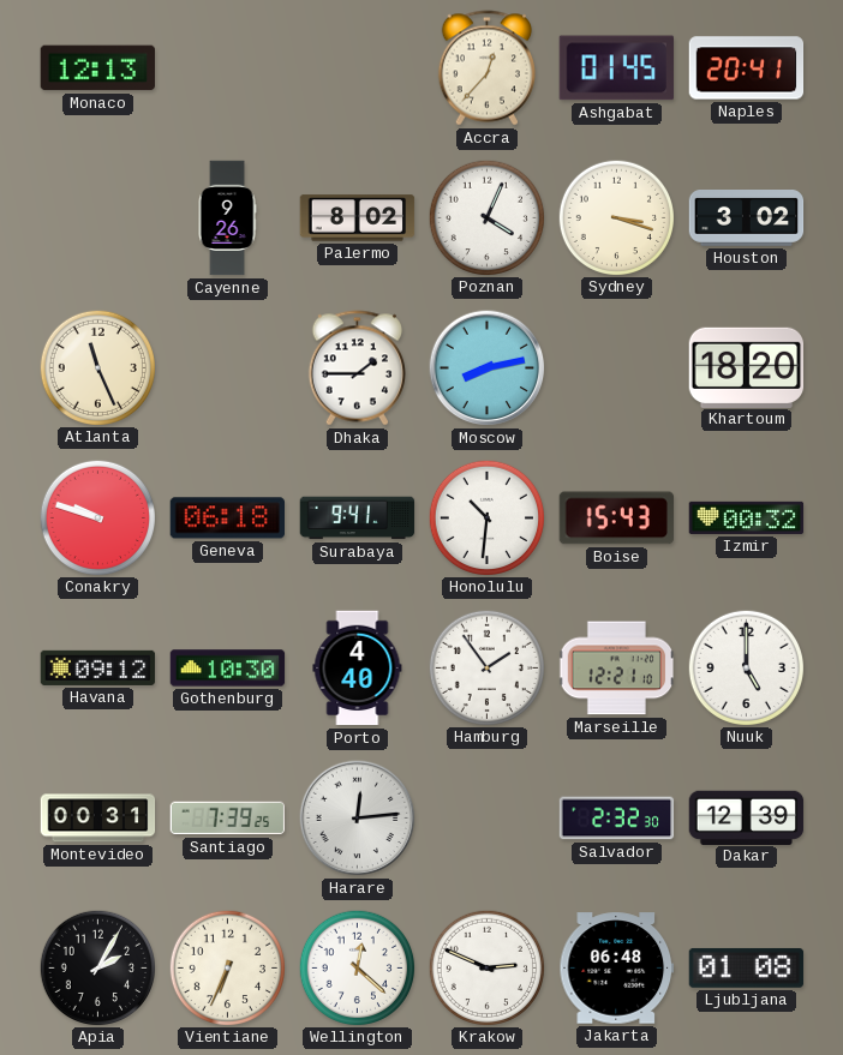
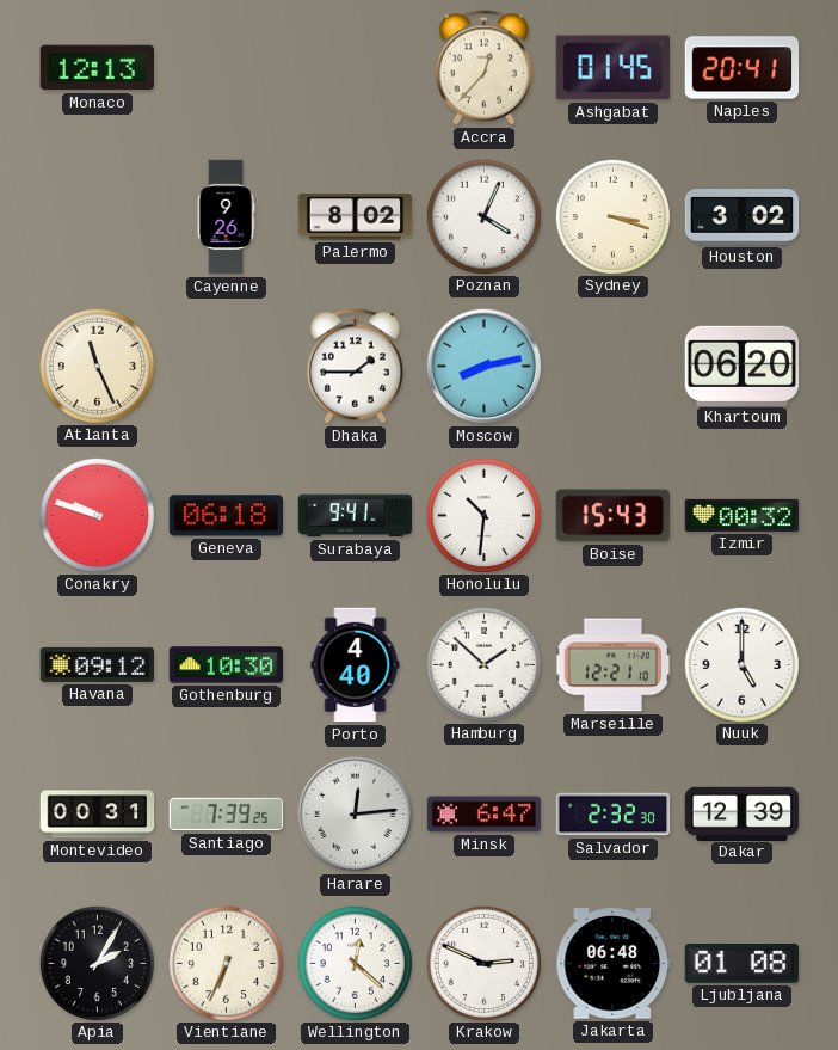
Khartoum: 18:20 -> 06:20
Hamburg: 1:54 -> 1:52
Minsk: none -> 6:47
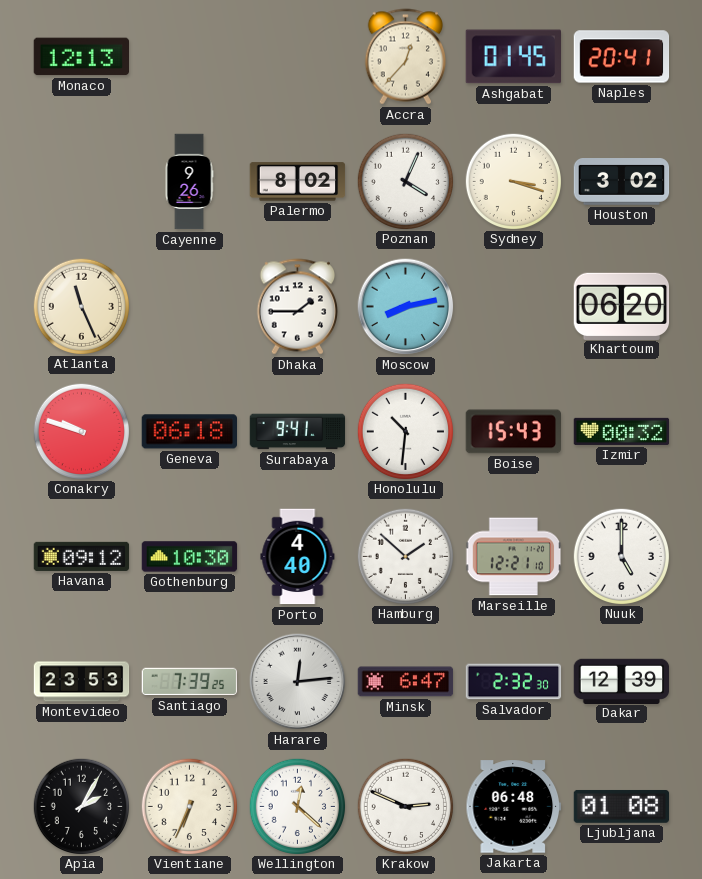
Montevideo: 00:31 -> 23:53
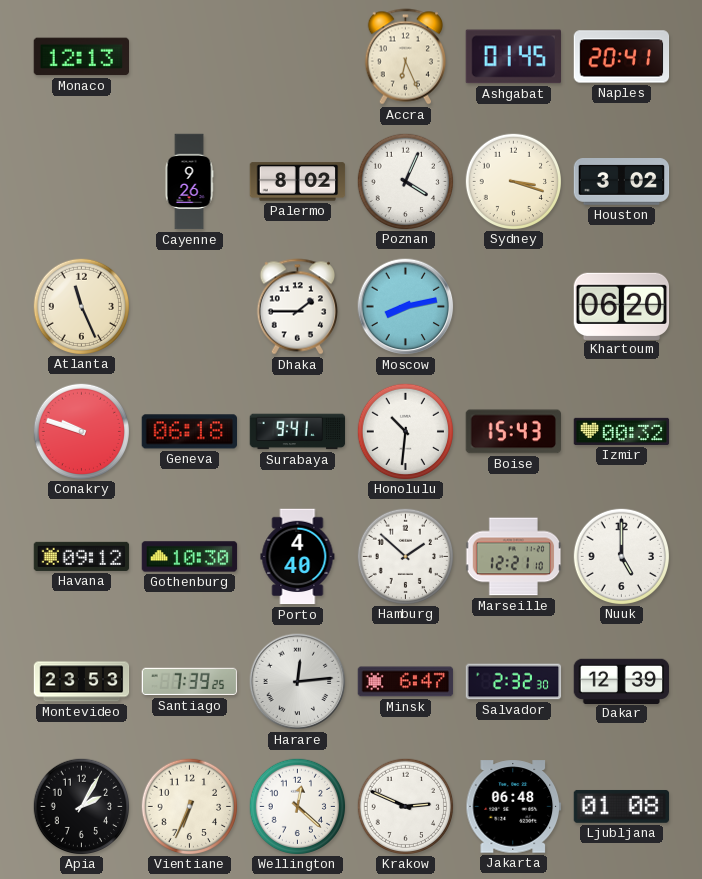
Accra: 12:37 -> 6:26
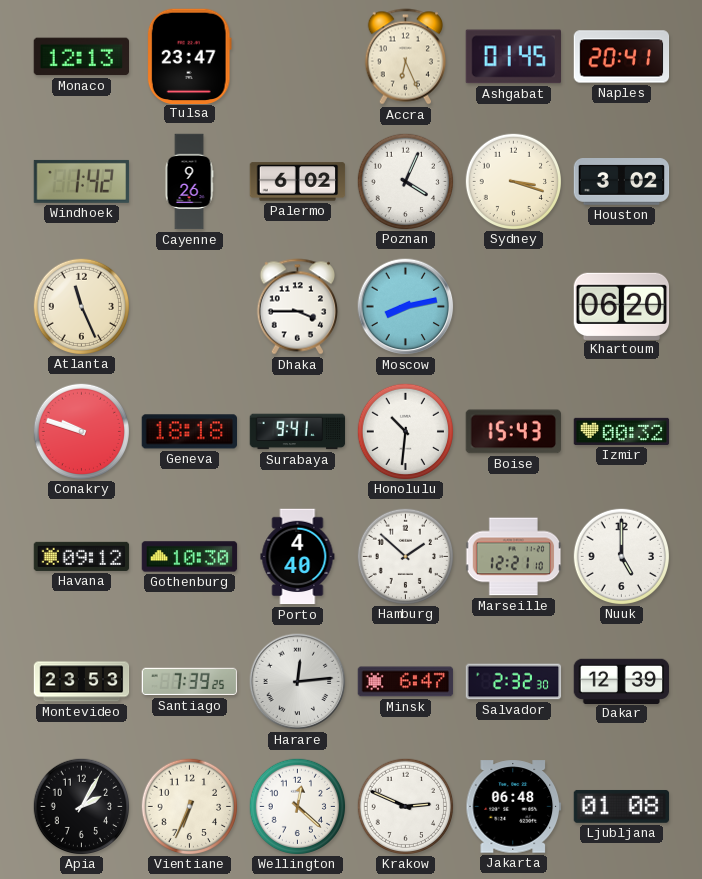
Tulsa: none -> 23:47
Windhoek: none -> 1:42
Palermo: 8:02 -> 6:02
Dhaka: 1:45 -> 3:45
Geneva: 06:18 -> 18:18
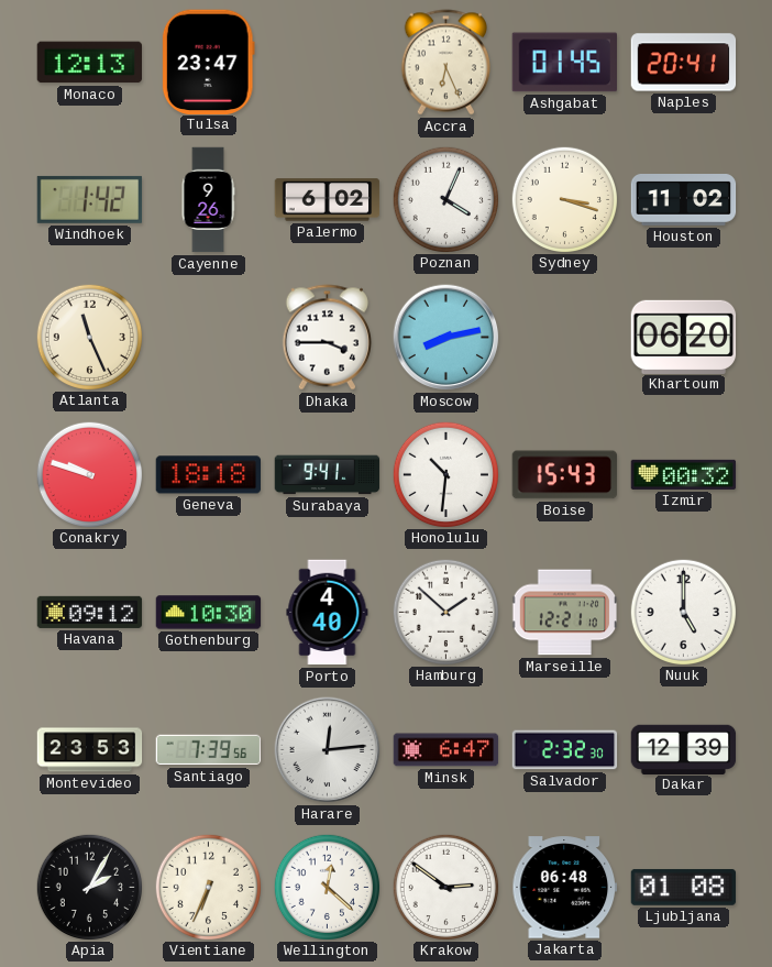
Houston: 3:02 -> 11:02
Santiago: 7:39:25 -> 7:39:56
Krakow: 2:49 -> 2:51
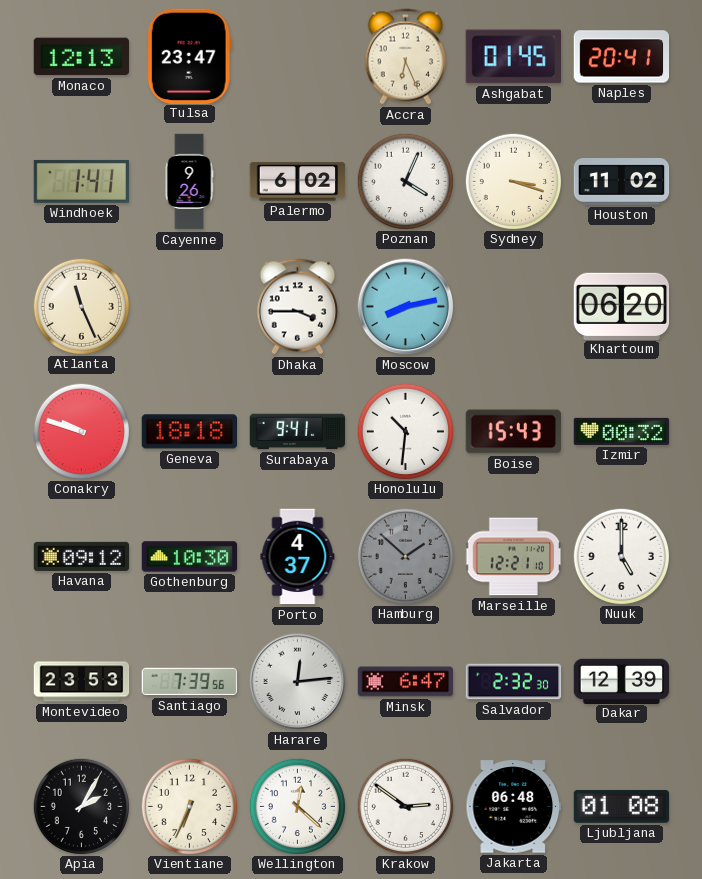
Windhoek: 1:42 -> 1:41
Porto: 4:40 -> 4:37
Hamburg dial: white -> grey
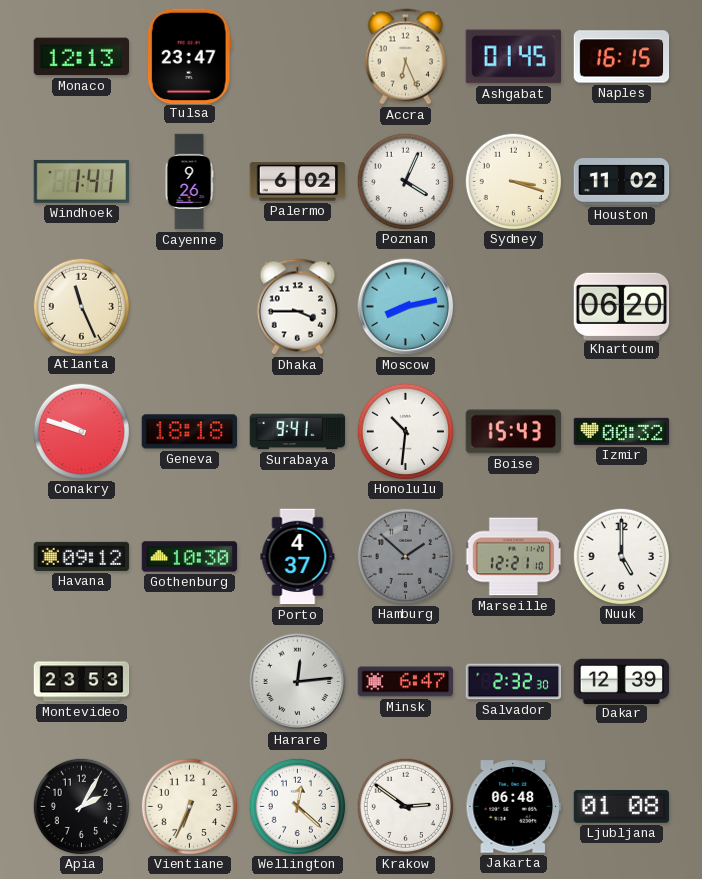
Naples: 20:41 -> 16:15
Santiago: 7:39 -> none
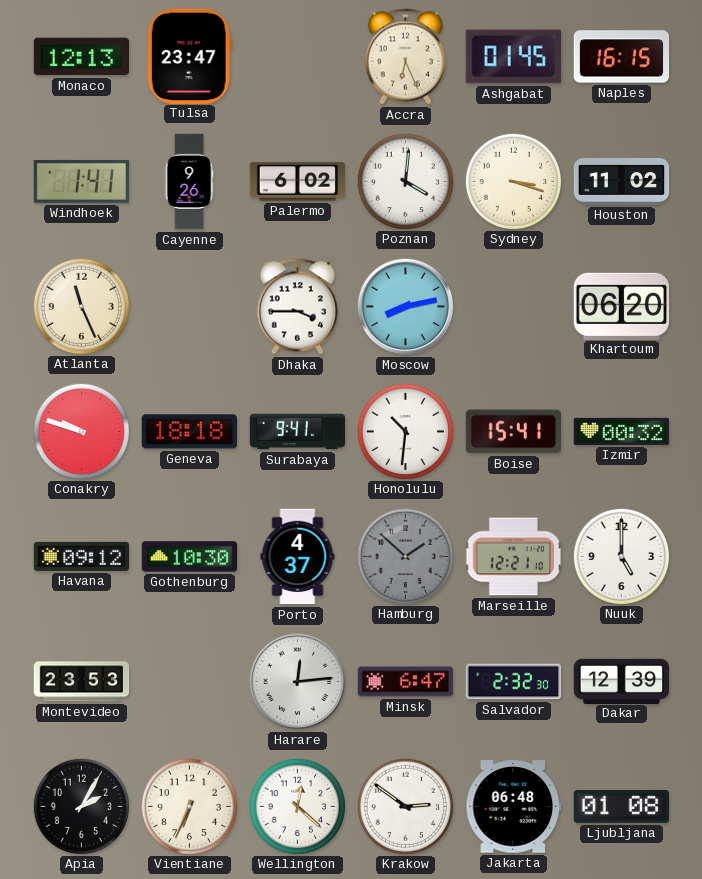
Poznan: 4:04 -> 4:01
Boise: 15:43 -> 15:41
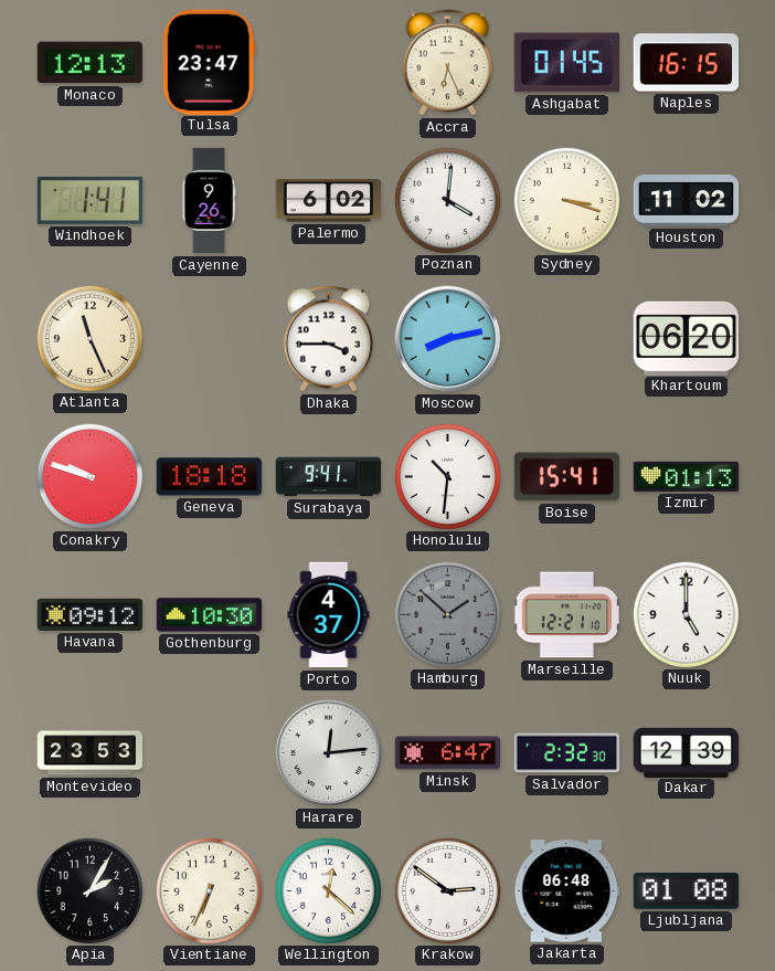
Izmir: 00:32 -> 01:13
